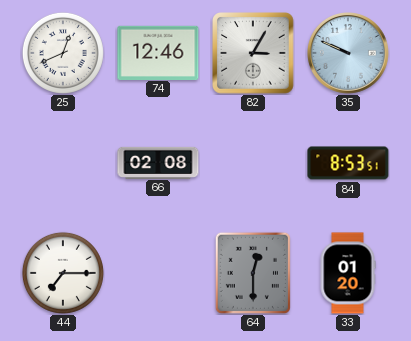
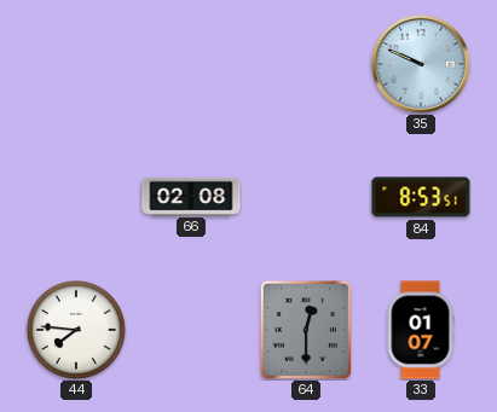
25: 12:41 -> none
74: 12:46 -> none
82: 3:05 -> none
44: 7:15 -> 7:46
33: 01:20 -> 01:07
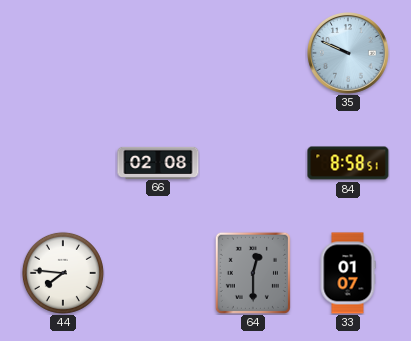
84: 8:53 -> 8:58
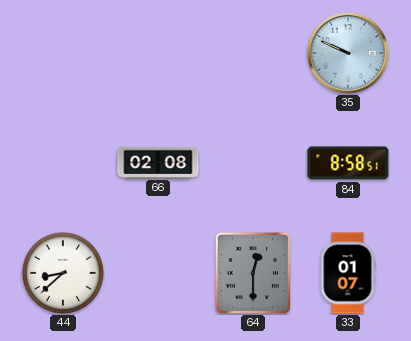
44: 7:46 -> 8:38
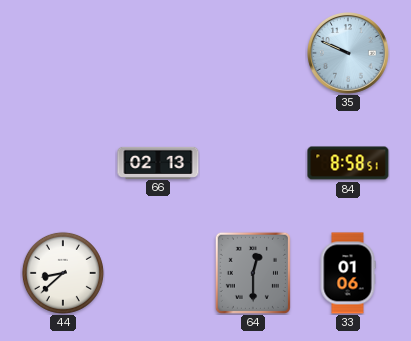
66: 02:08 -> 02:13
33: 01:07 -> 01:06
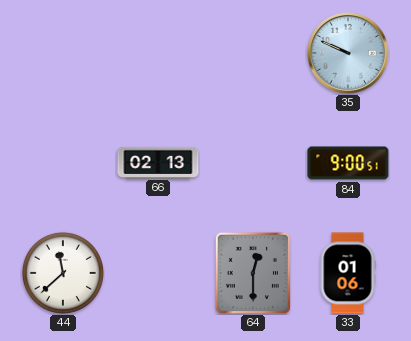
84: 8:58 -> 9:00
44: 8:38 -> 11:38
